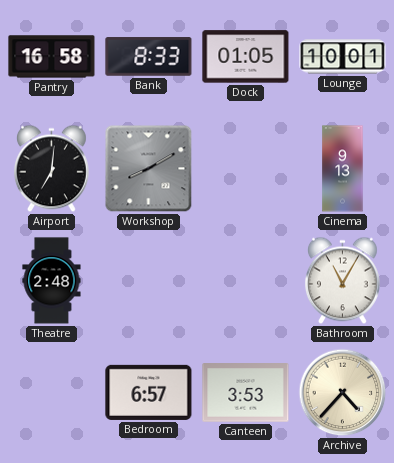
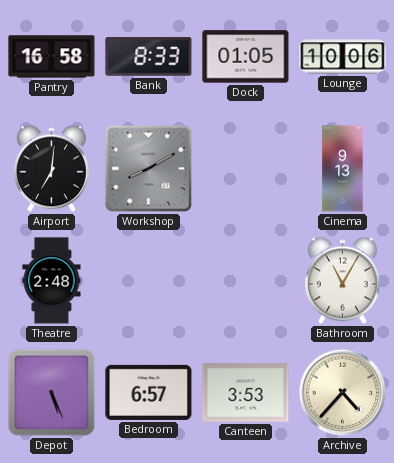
Lounge: 10:01 -> 10:06
Depot: none -> 5:26
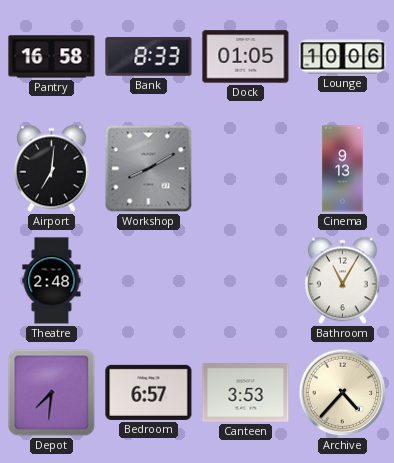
Depot: 5:26 -> 7:31
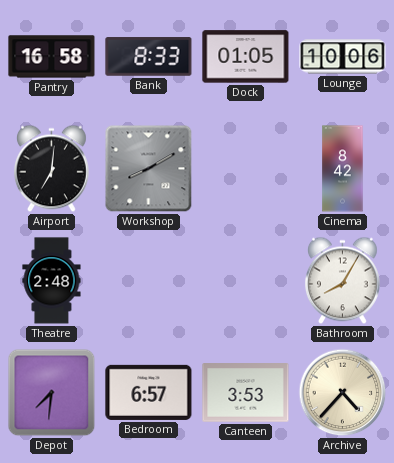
Cinema: 9:13 -> 8:42
Bathroom: 11:05 -> 8:05
